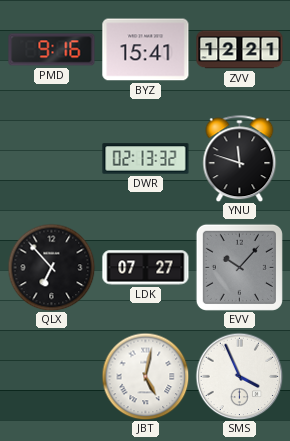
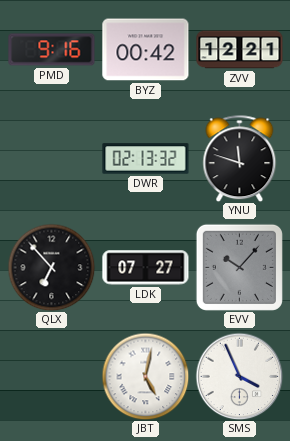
BYZ: 15:41 -> 00:42
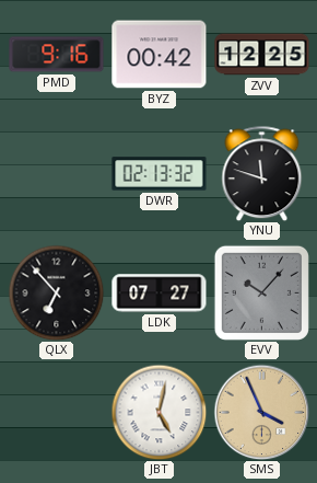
ZVV: 12:21 -> 12:25
SMS dial: white -> champagne
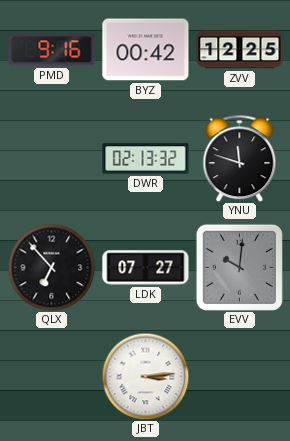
EVV: 10:07 -> 10:01
JBT: 5:02 -> 3:14
SMS: 3:56 -> none
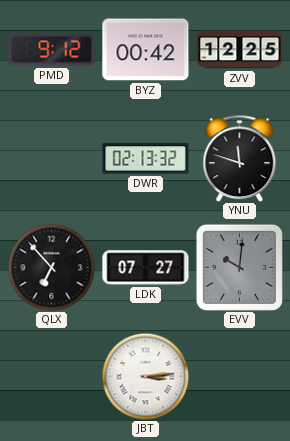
PMD: 9:16 -> 9:12
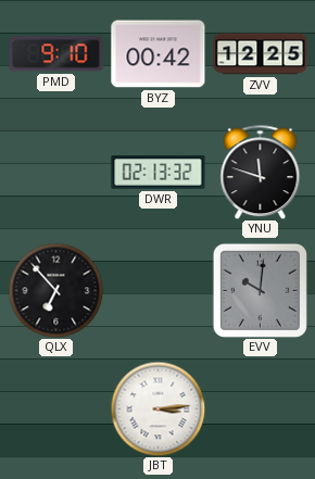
PMD: 9:12 -> 9:10
LDK: 07:27 -> none
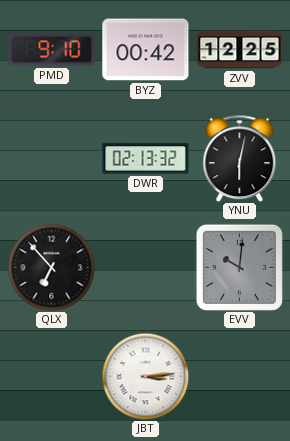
YNU: 11:48 -> 6:02
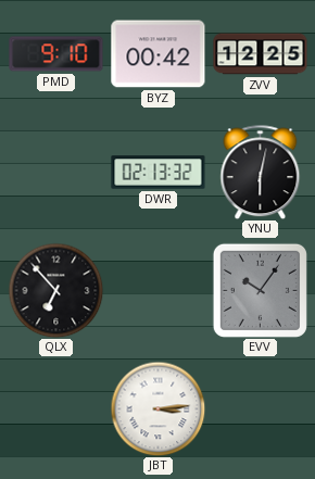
EVV: 10:01 -> 10:06
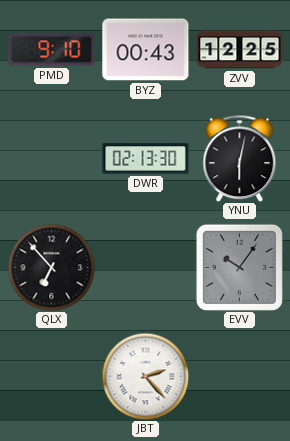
BYZ: 00:42 -> 00:43
DWR: 02:13:32 -> 02:13:30
JBT: 3:14 -> 2:23
